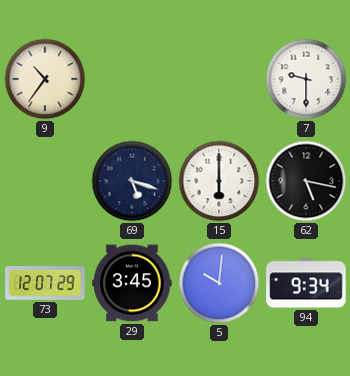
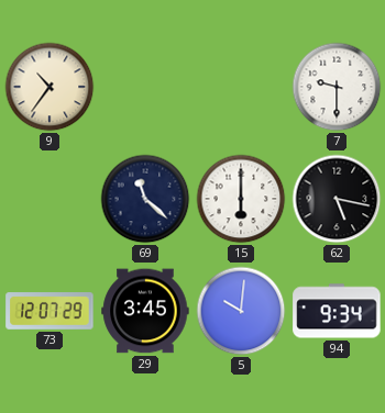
69: 5:18 -> 11:22
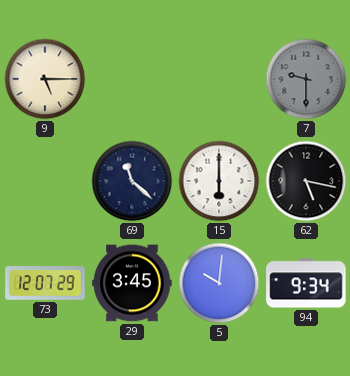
9: 10:36 -> 5:15
7 dial: white -> grey
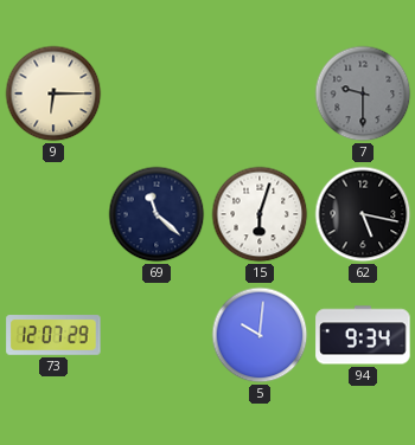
9: 5:15 -> 6:15
15: 6:00 -> 6:03
29: 3:45 -> none
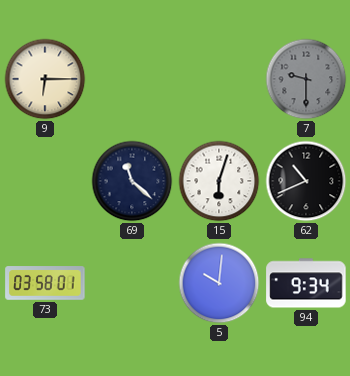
62: 5:17 -> 10:41
73: 12:07 -> 03:58
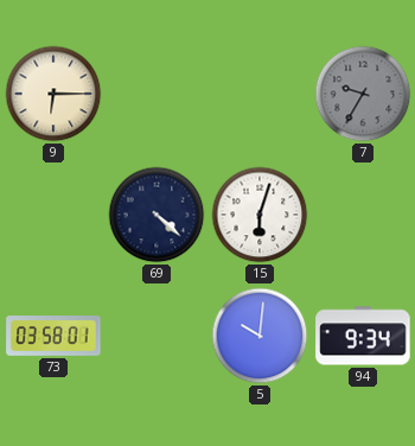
7: 9:30 -> 9:35
69: 11:22 -> 4:22
62: 10:41 -> none
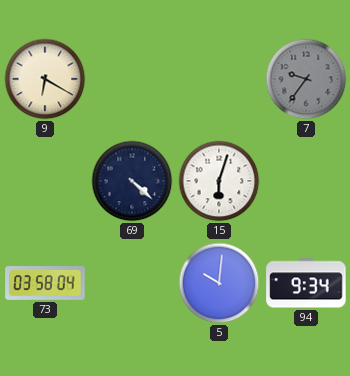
9: 6:15 -> 6:20
7: 9:35 -> 9:36
73: 03:58:01 -> 03:58:04
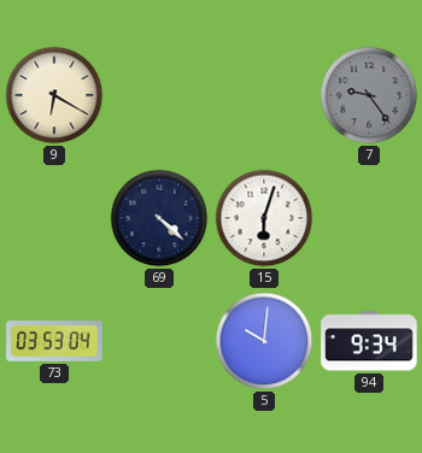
7: 9:36 -> 9:24
73: 03:58 -> 03:53
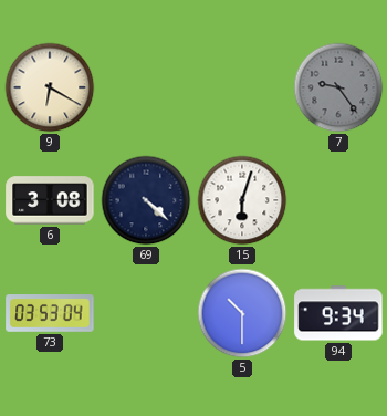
6: none -> 3:08
5: 10:01 -> 10:30
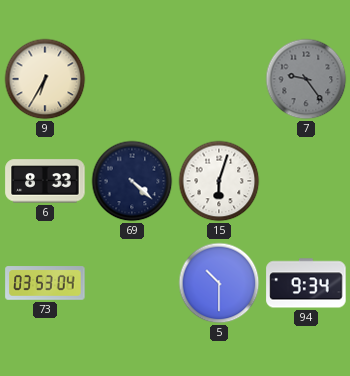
9: 6:20 -> 6:35
6: 3:08 -> 8:33
